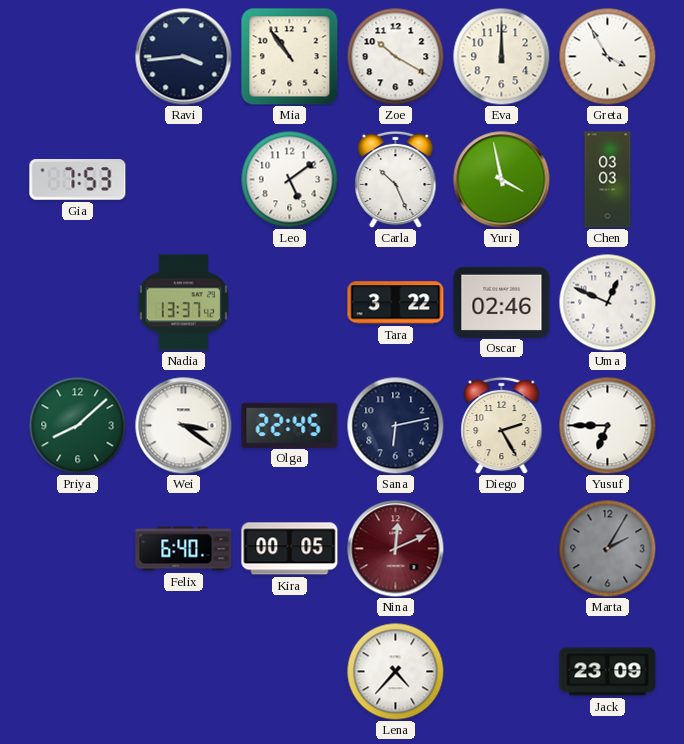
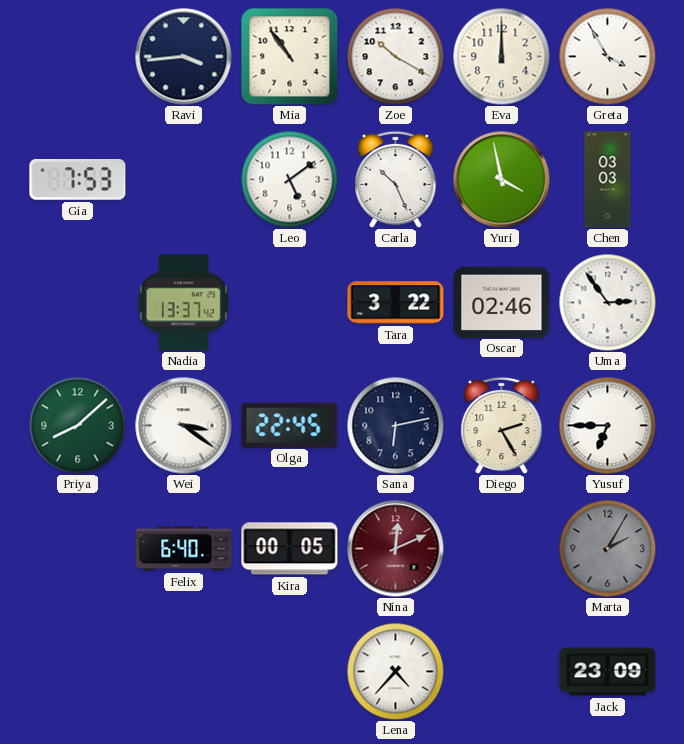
Uma: 12:49 -> 2:54
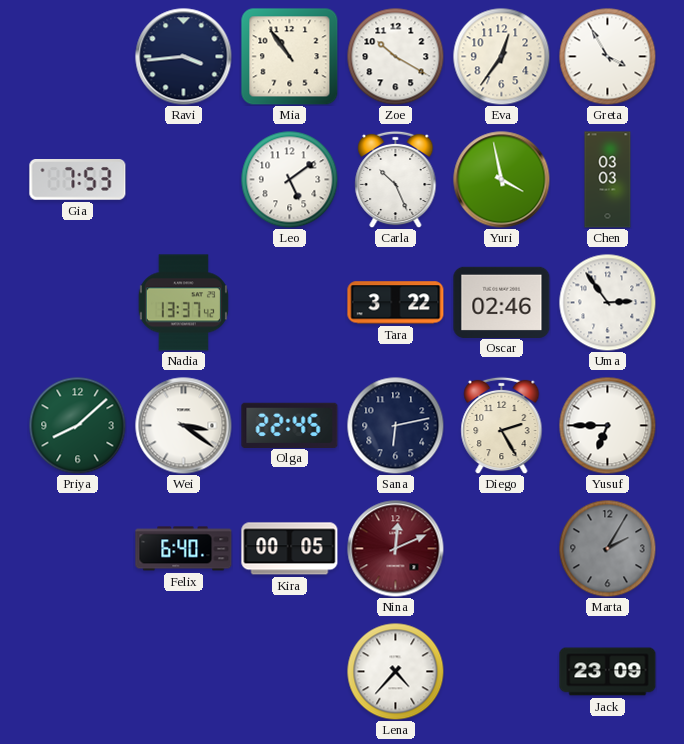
Eva: 12:00 -> 12:36
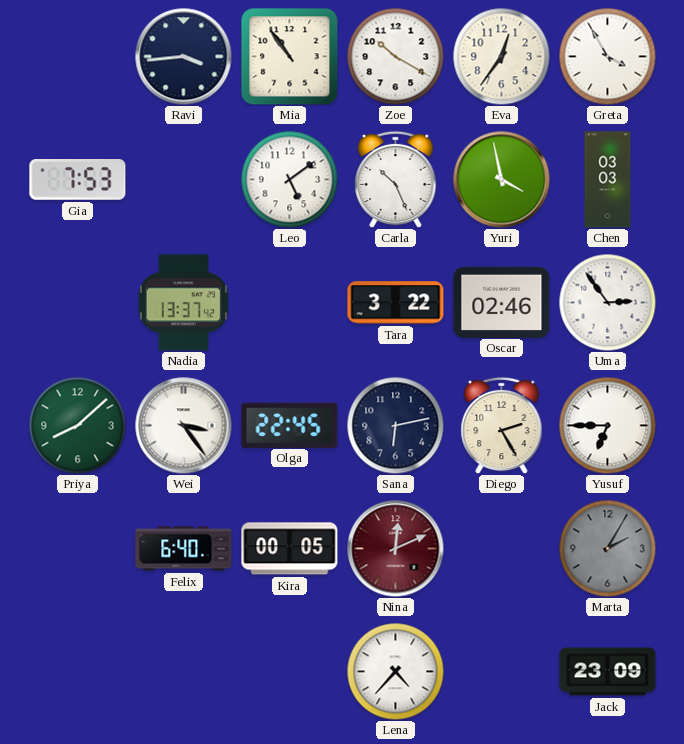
Wei: 3:21 -> 3:24
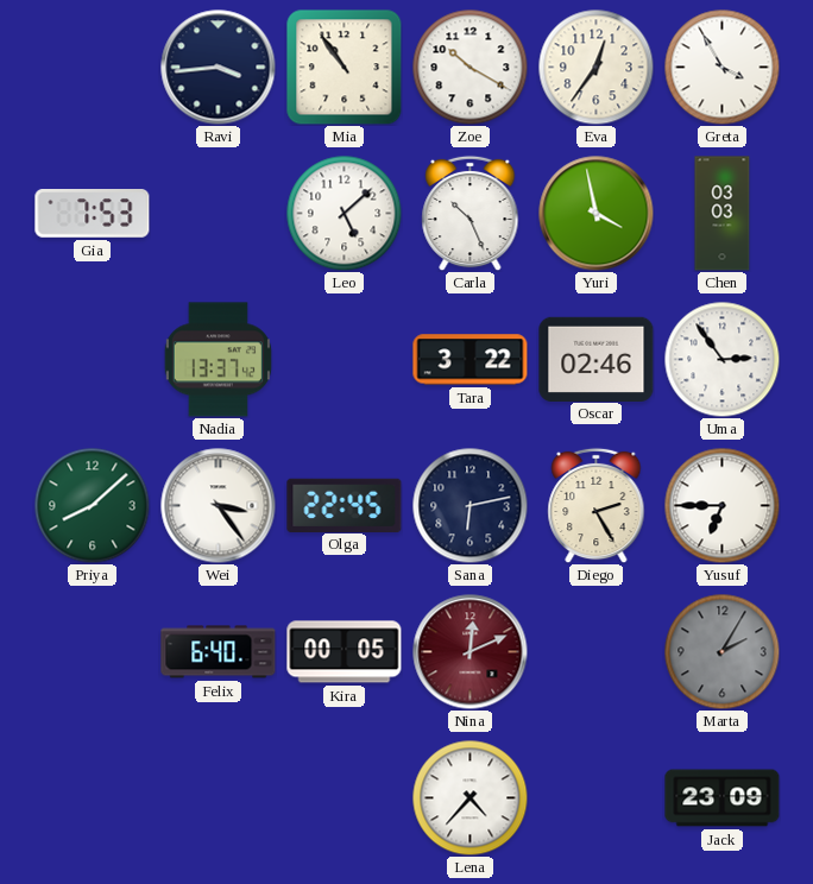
Leo: 5:09 -> 5:08
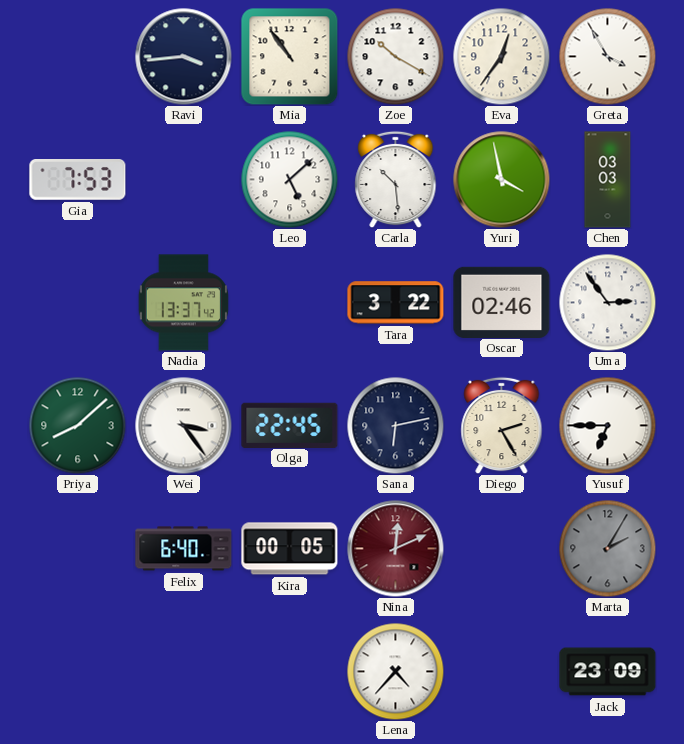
Carla: 10:26 -> 10:29
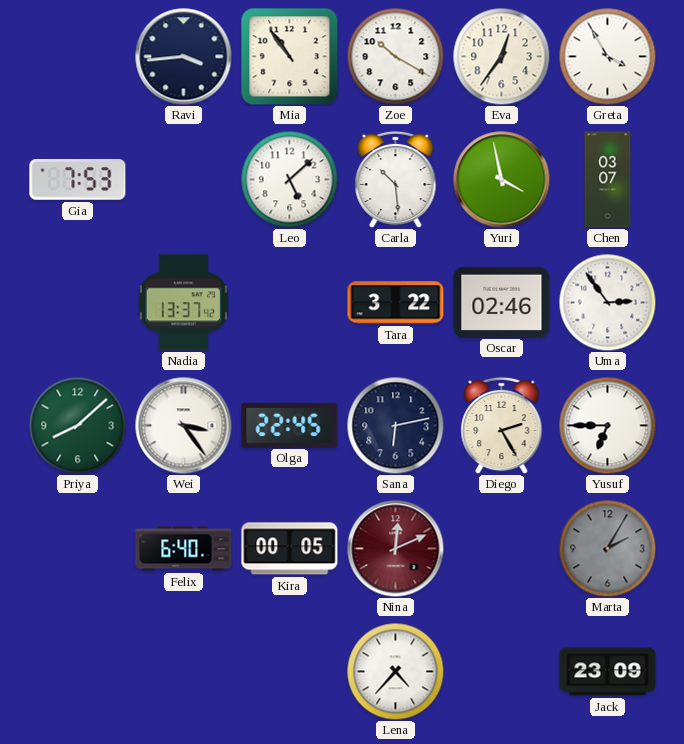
Chen: 03:03 -> 03:07
